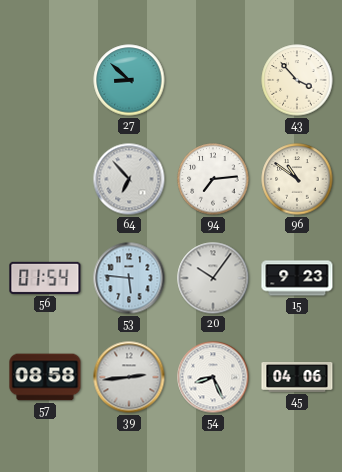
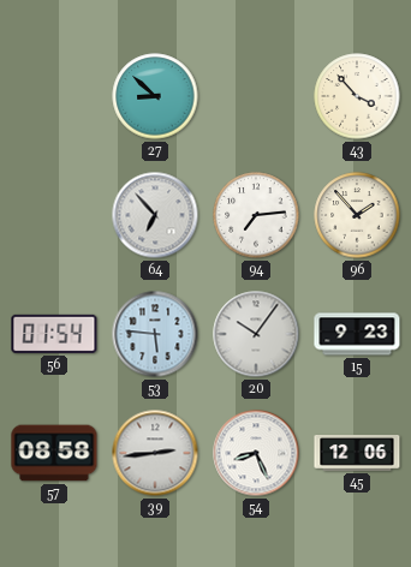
96: 10:51 -> 1:53
45: 04:06 -> 12:06
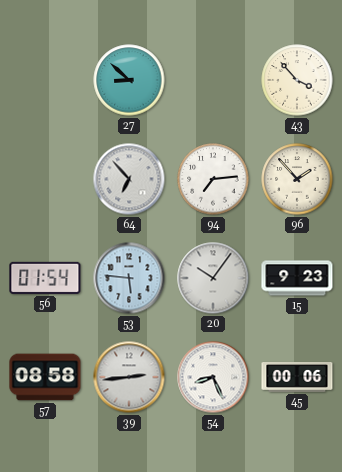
45: 12:06 -> 00:06
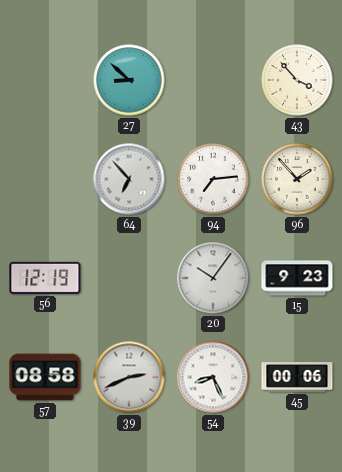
56: 01:54 -> 12:19
53: 5:46 -> none
39: 2:44 -> 2:41
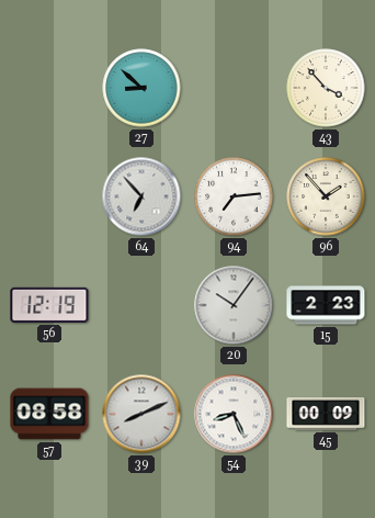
15: 9:23 -> 2:23
39: 2:41 -> 8:11
45: 00:06 -> 00:09
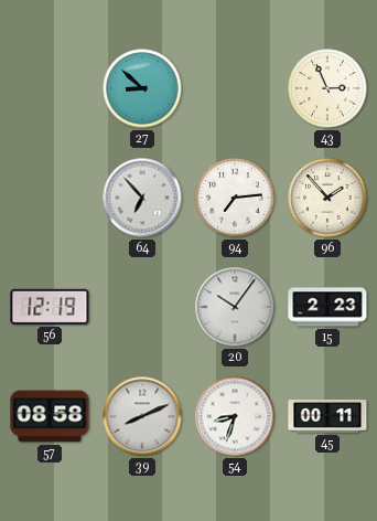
43: 3:53 -> 2:56
54: 8:26 -> 8:33
45: 00:09 -> 00:11
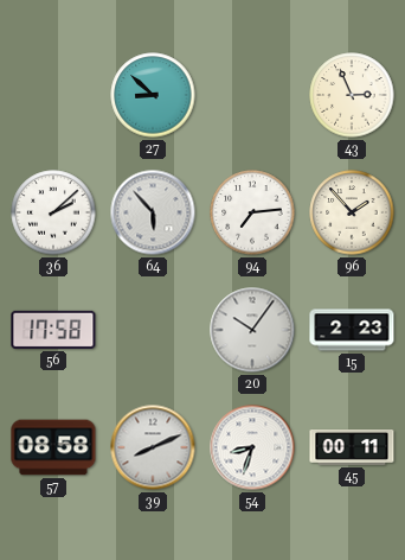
36: none -> 2:08
64: 6:53 -> 5:53
56: 12:19 -> 17:58
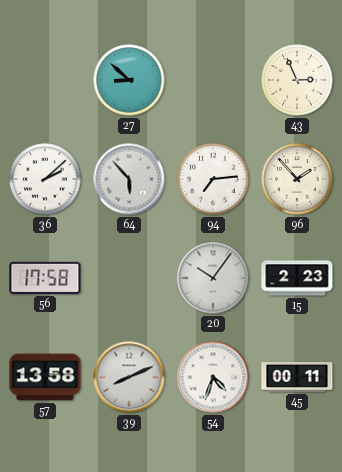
57: 08:58 -> 13:58
54: 8:33 -> 4:33
